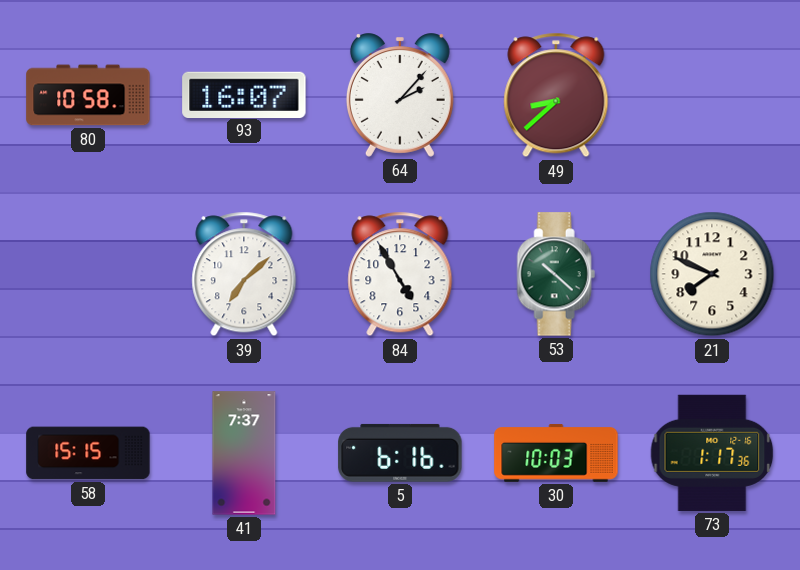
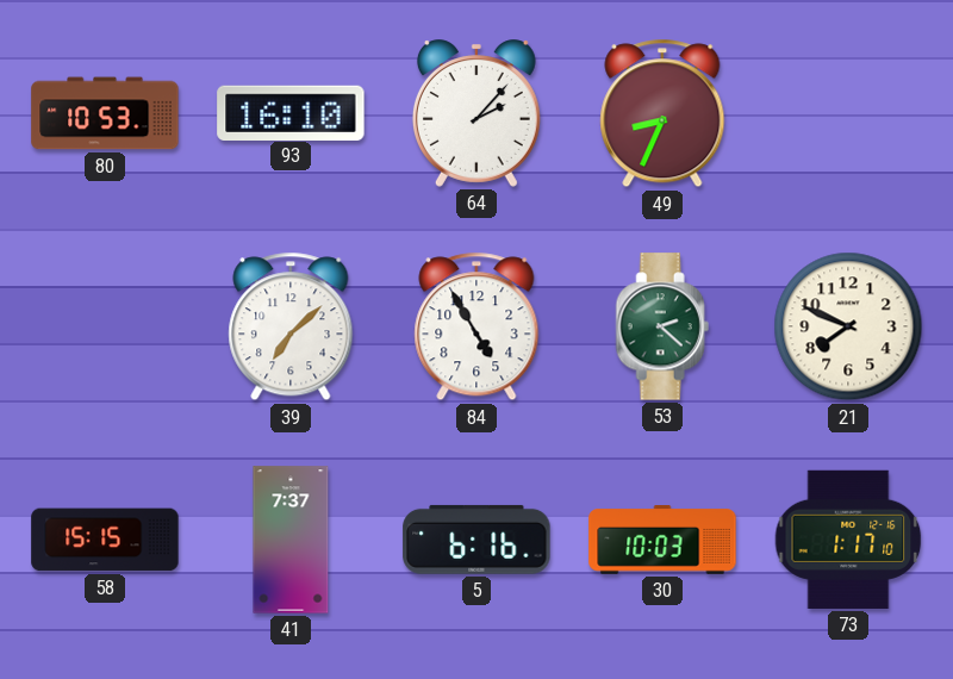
80: 10:58 -> 10:53
93: 16:07 -> 16:10
49: 8:38 -> 8:34
53: 10:22 -> 2:22
73: 1:17:36 -> 1:17:10
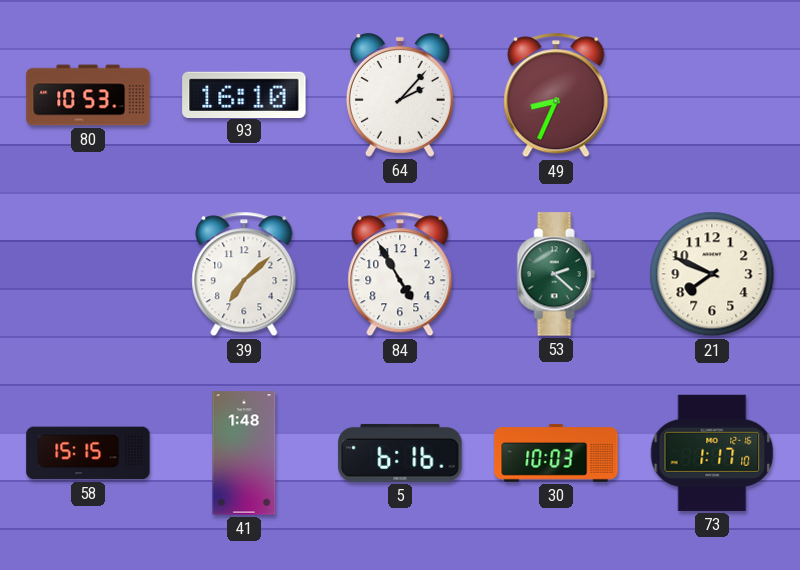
41: 7:37 -> 1:48
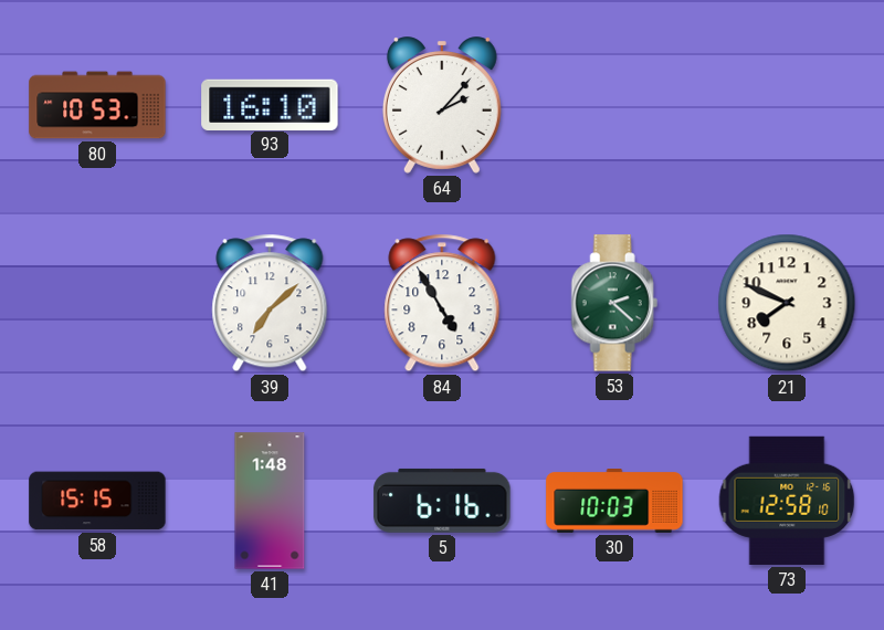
49: 8:34 -> none
73: 1:17 -> 12:58
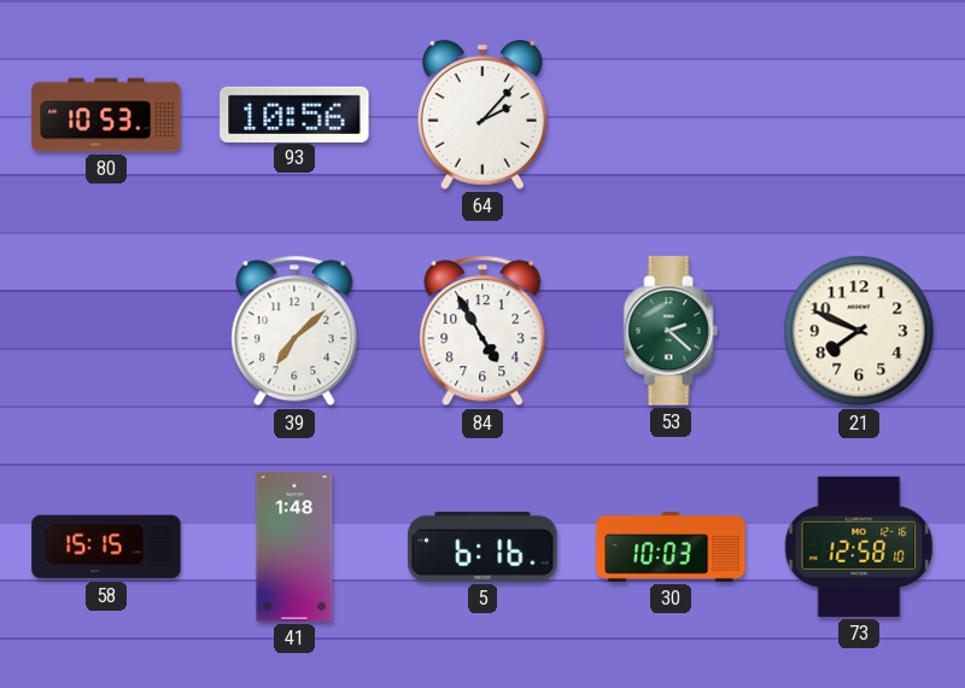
93: 16:10 -> 10:56
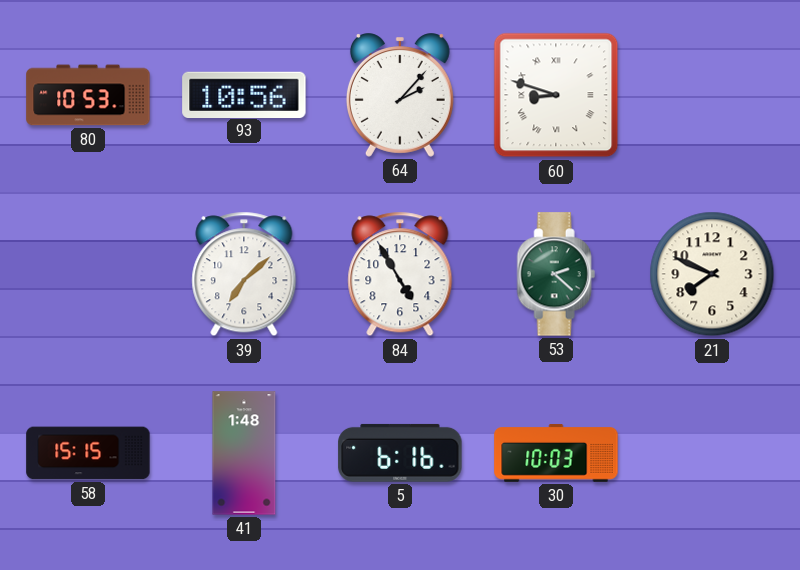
60: none -> 8:48
73: 12:58 -> none
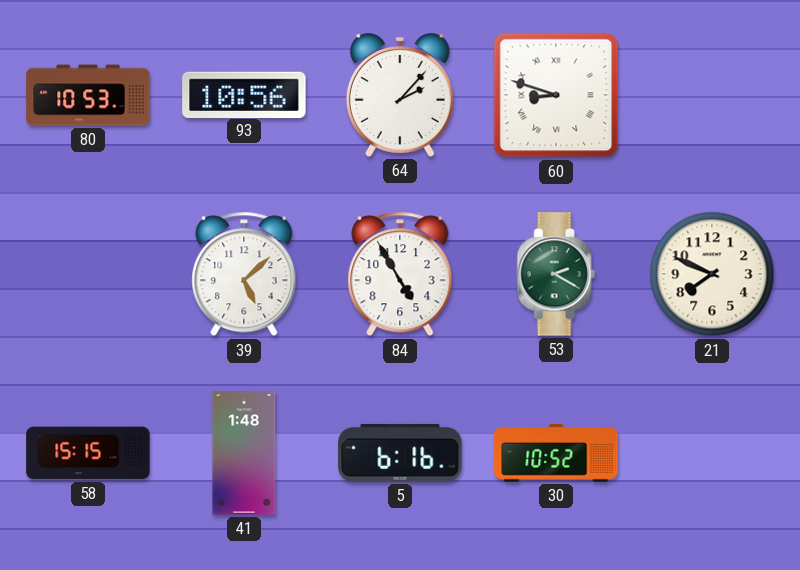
39: 7:08 -> 5:08
53: 2:22 -> 2:20
30: 10:03 -> 10:52
